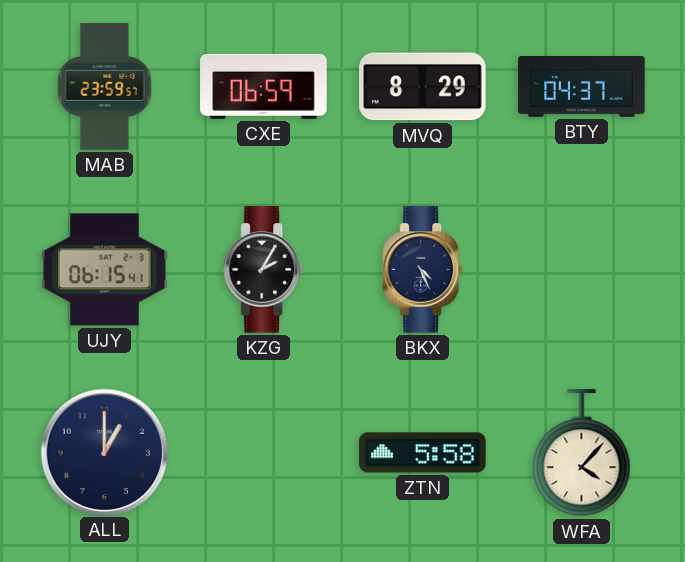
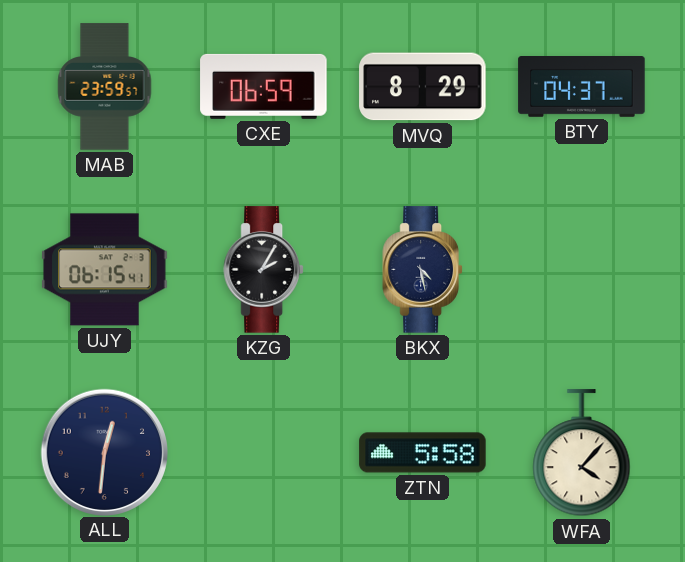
BKX: 4:26 -> 4:28
ALL: 1:00 -> 12:31
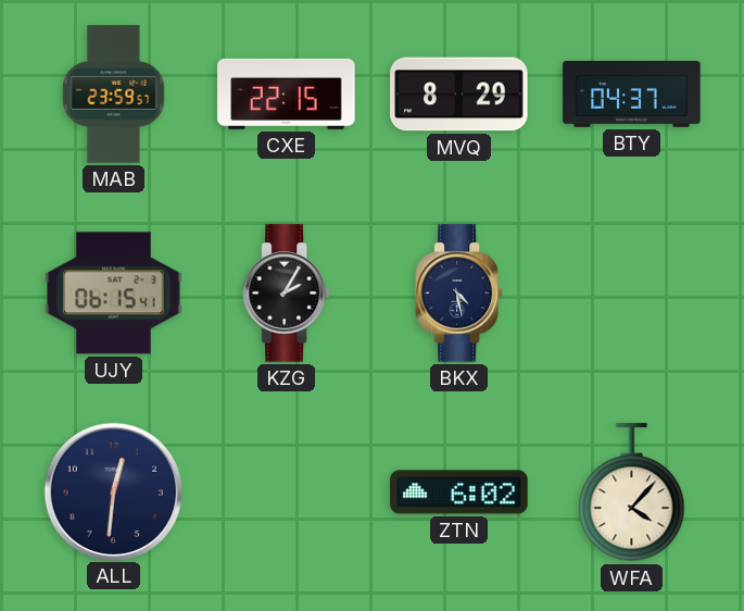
CXE: 06:59 -> 22:15
ZTN: 5:58 -> 6:02
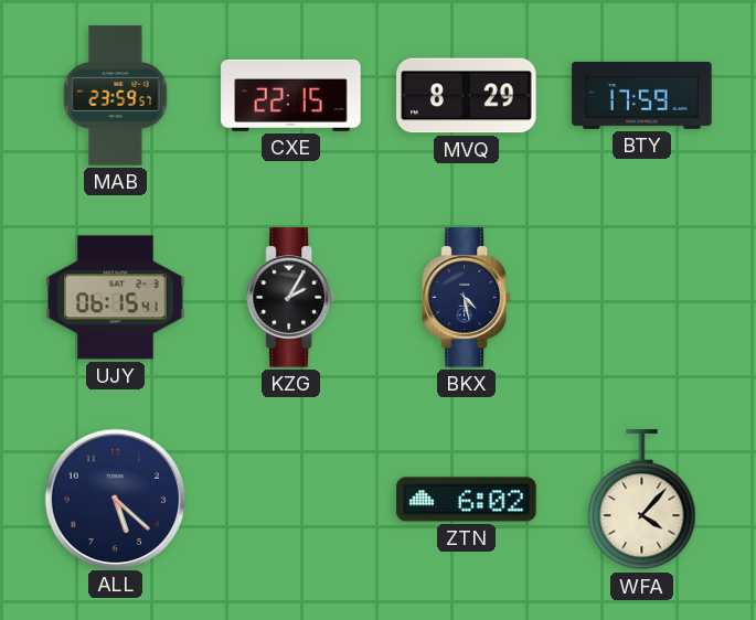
BTY: 04:37 -> 17:59
ALL: 12:31 -> 5:22
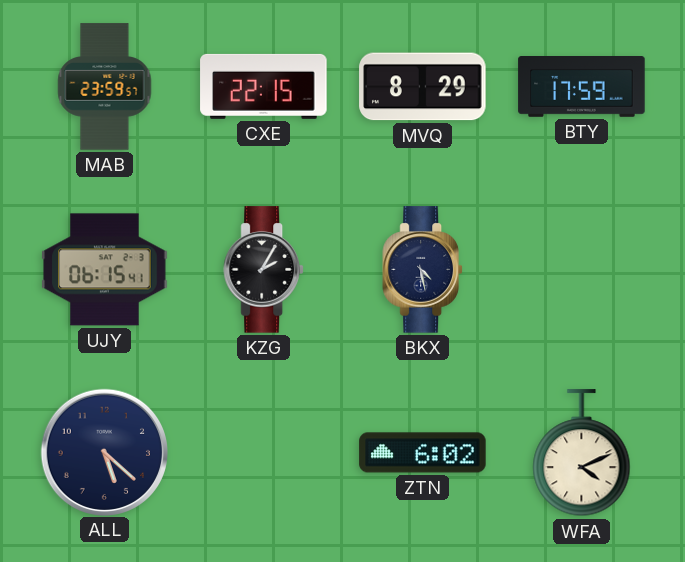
WFA: 4:07 -> 4:11
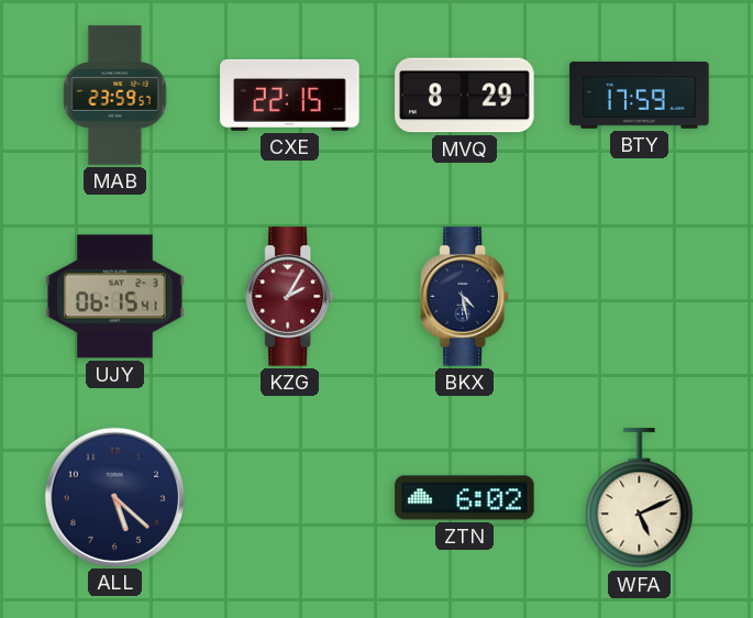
KZG dial: black -> burgundy
WFA: 4:11 -> 5:11
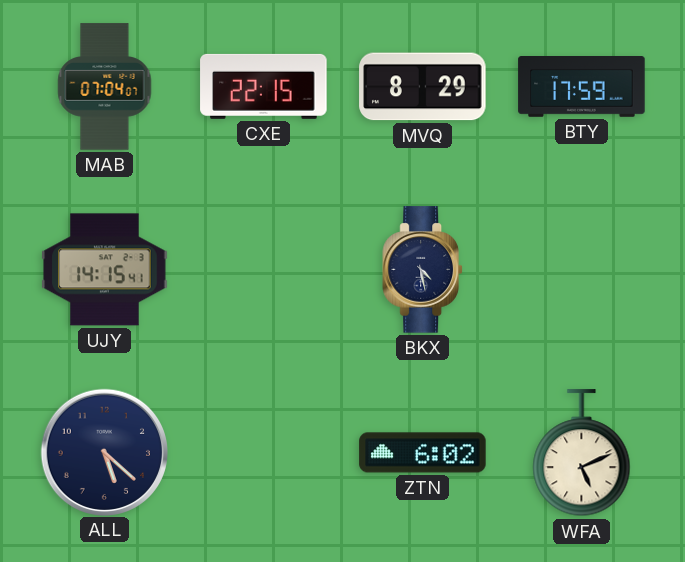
MAB: 23:59 -> 07:04
UJY: 06:15 -> 14:15
KZG: 2:05 -> none
